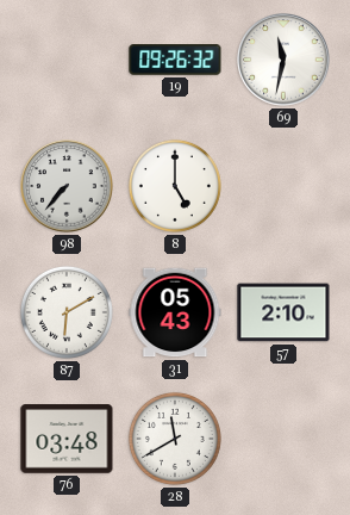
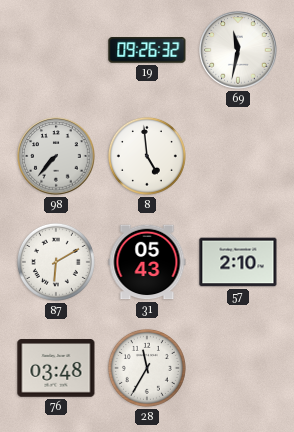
8: 5:00 -> 4:59
28: 11:40 -> 11:35
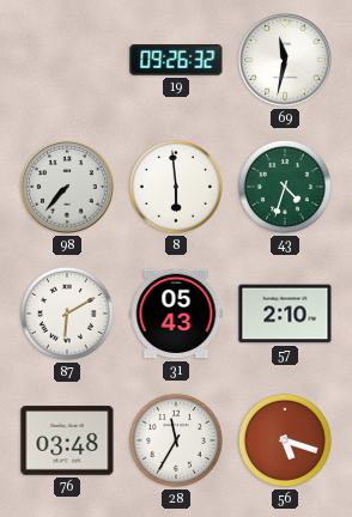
8: 4:59 -> 5:59
43: none -> 4:33
56: none -> 5:18
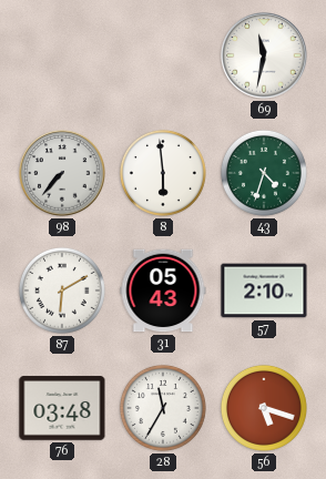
19: 09:26 -> none
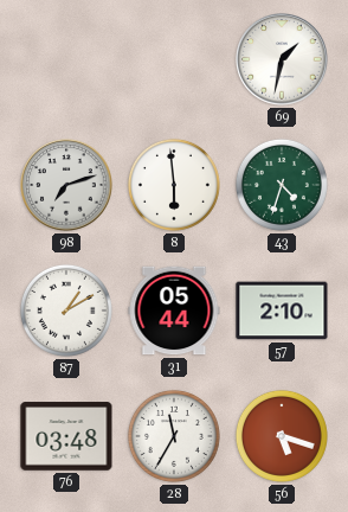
69: 11:32 -> 1:32
98: 7:37 -> 7:12
87: 6:10 -> 1:10
31: 05:43 -> 05:44
